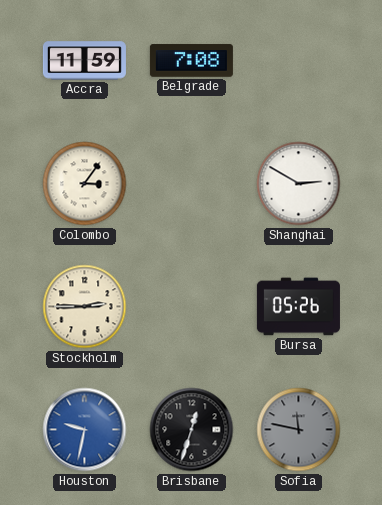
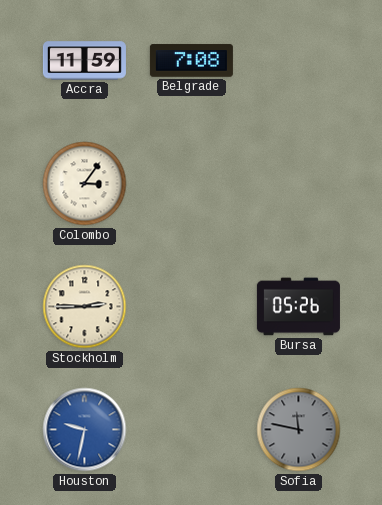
Shanghai: 2:50 -> none
Brisbane: 12:33 -> none
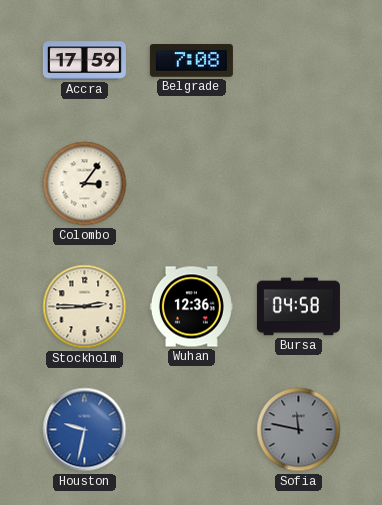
Accra: 11:59 -> 17:59
Wuhan: none -> 12:36
Bursa: 05:26 -> 04:58
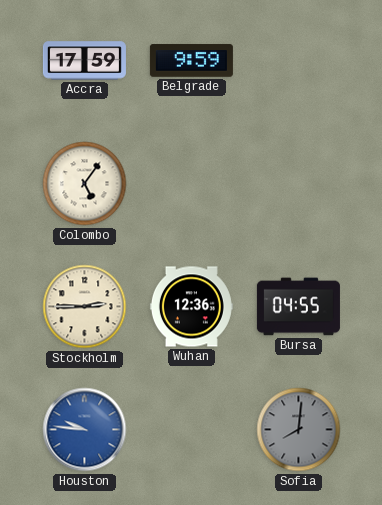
Belgrade: 7:08 -> 9:59
Colombo: 3:06 -> 5:06
Bursa: 04:58 -> 04:55
Houston: 9:32 -> 9:46
Sofia: 11:47 -> 8:01
